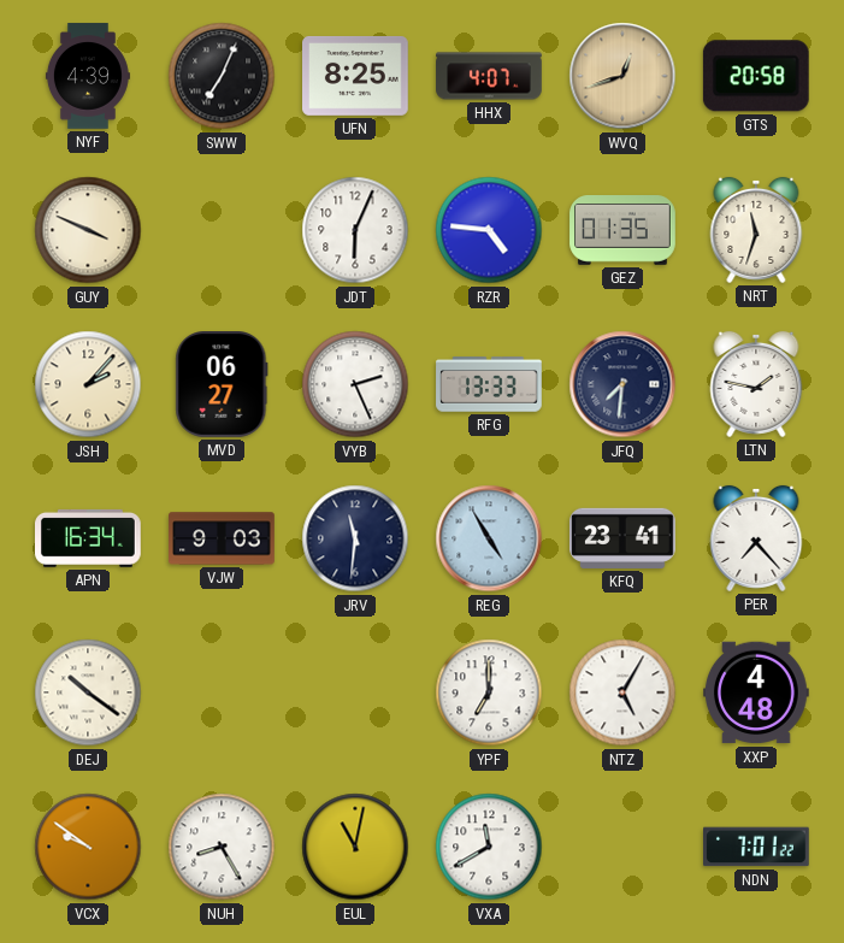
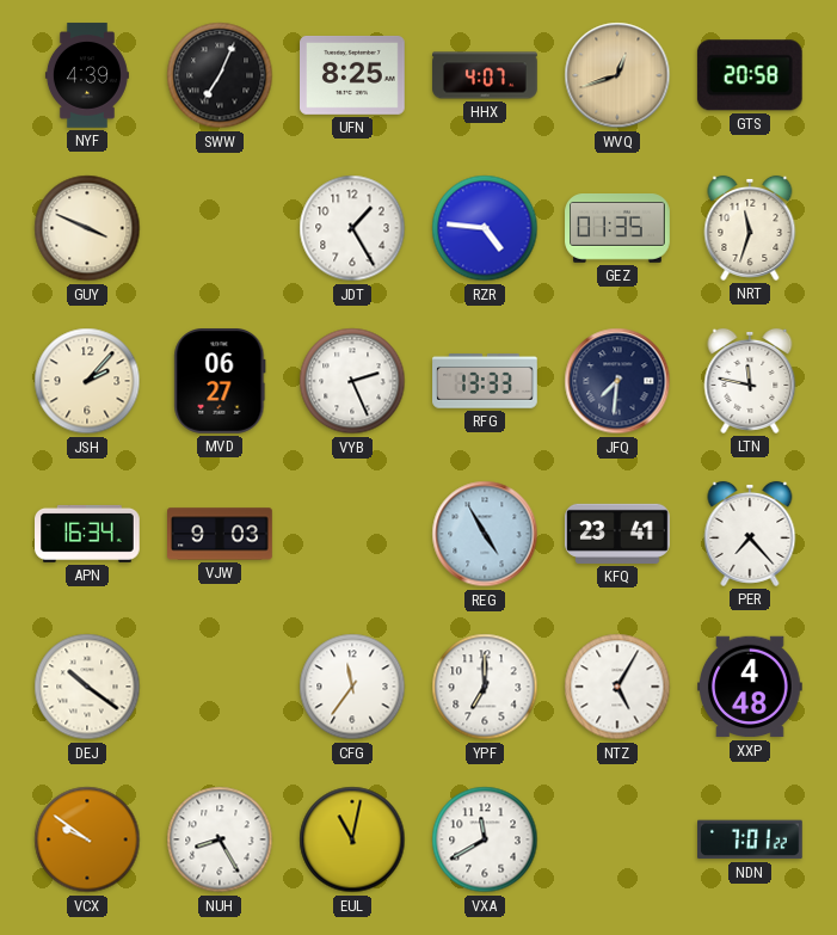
JDT: 6:04 -> 1:25
LTN: 1:47 -> 11:47
JRV: 11:31 -> none
CFG: none -> 11:36
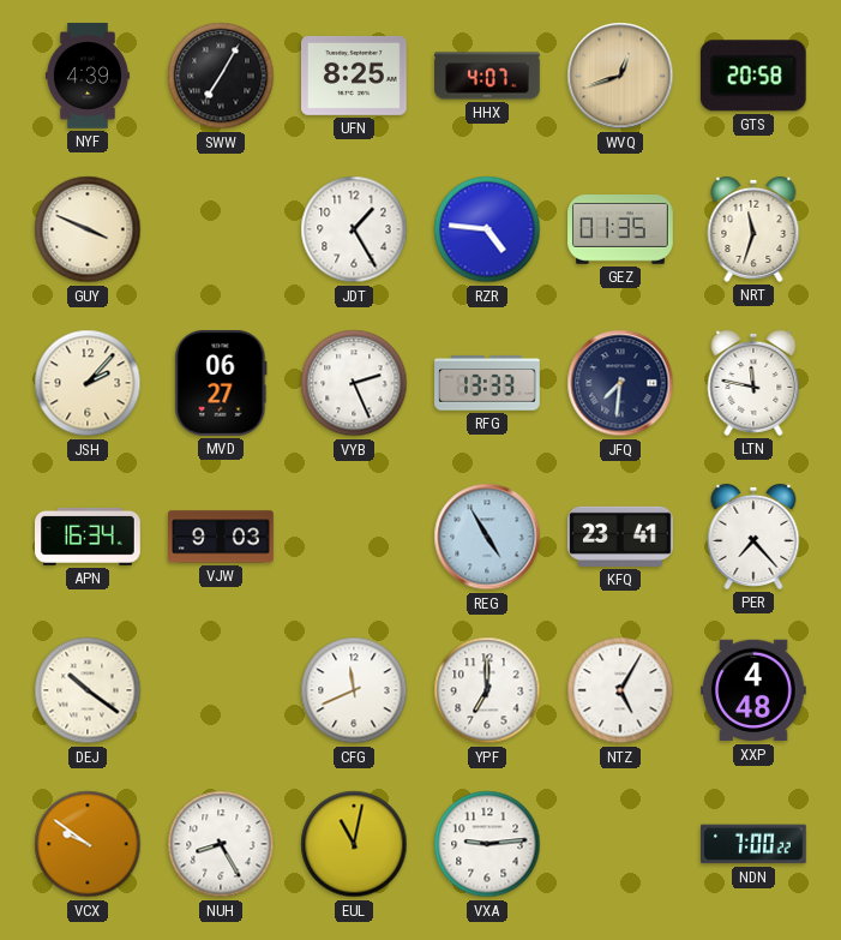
SWW: 7:04 -> 7:05
CFG: 11:36 -> 11:41
VXA: 11:40 -> 9:14
NDN: 7:01 -> 7:00
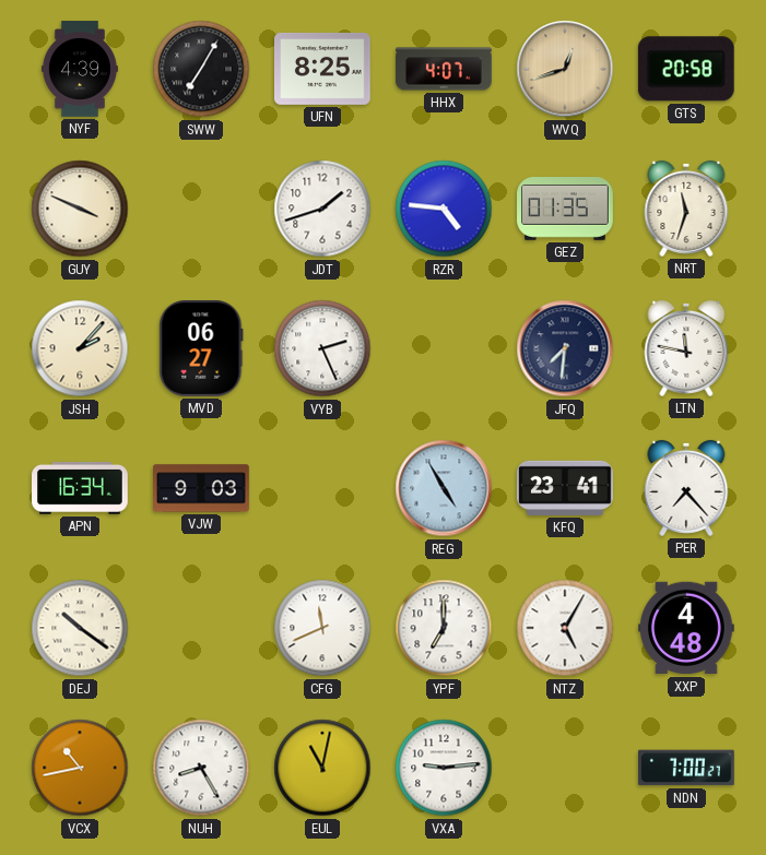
JDT: 1:25 -> 1:42
RFG: 13:33 -> none
VCX: 9:51 -> 10:43
NDN: 7:00:22 -> 7:00:27
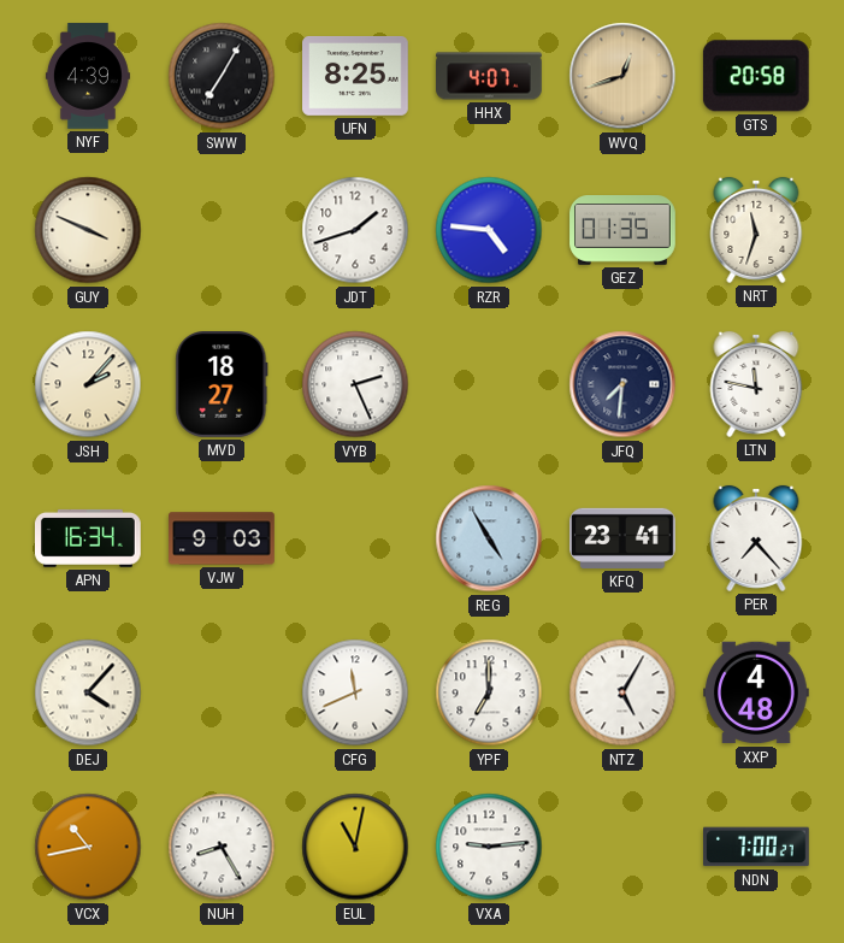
MVD: 06:27 -> 18:27
DEJ: 10:21 -> 4:07
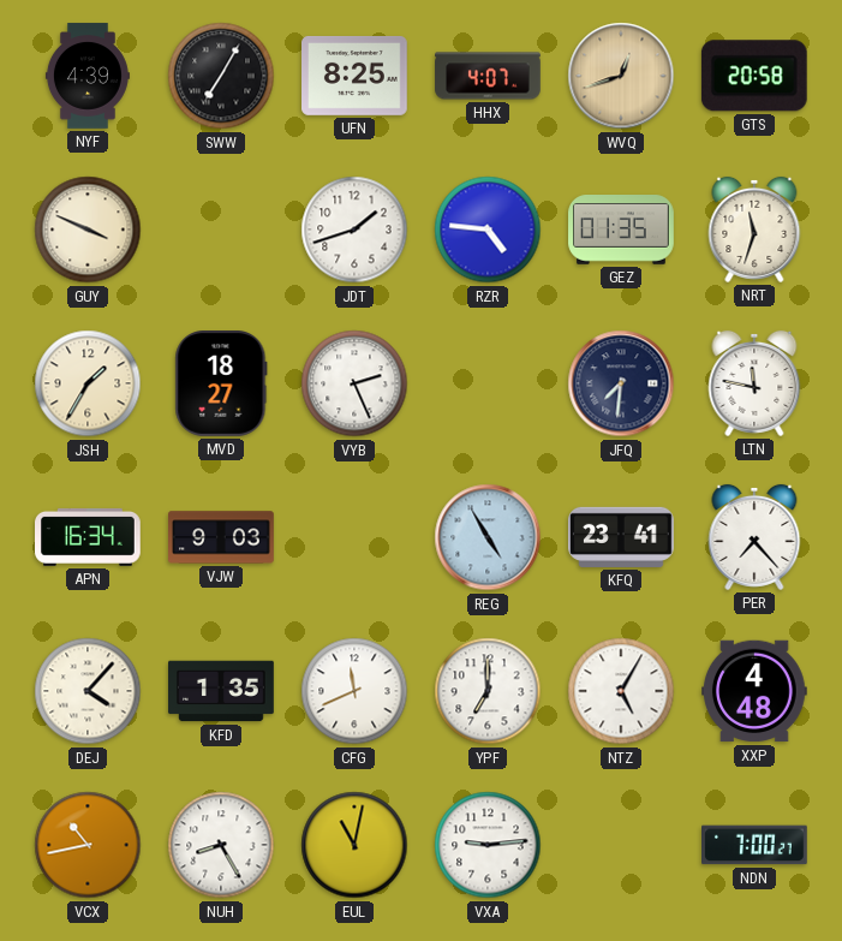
JSH: 2:07 -> 1:35
KFD: none -> 1:35
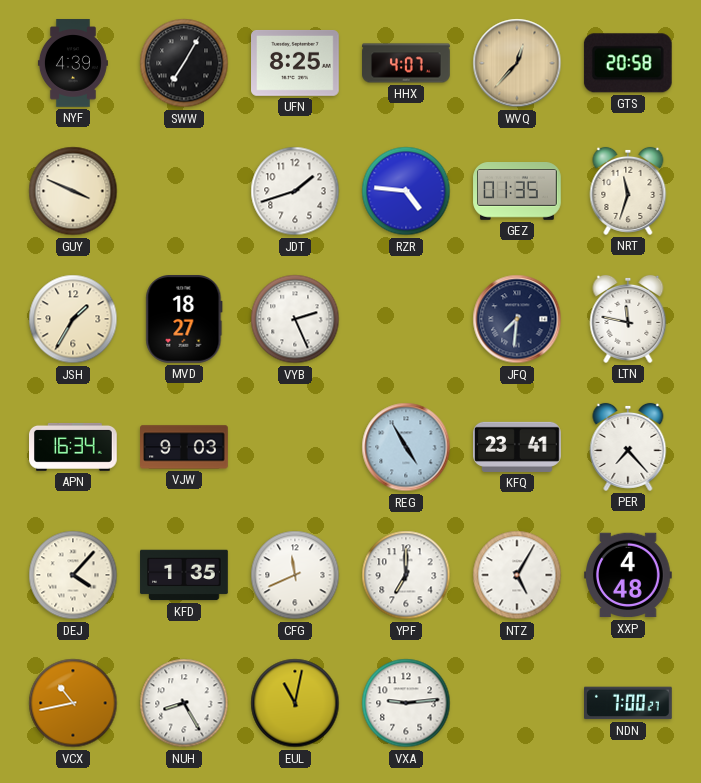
WVQ: 12:42 -> 12:37
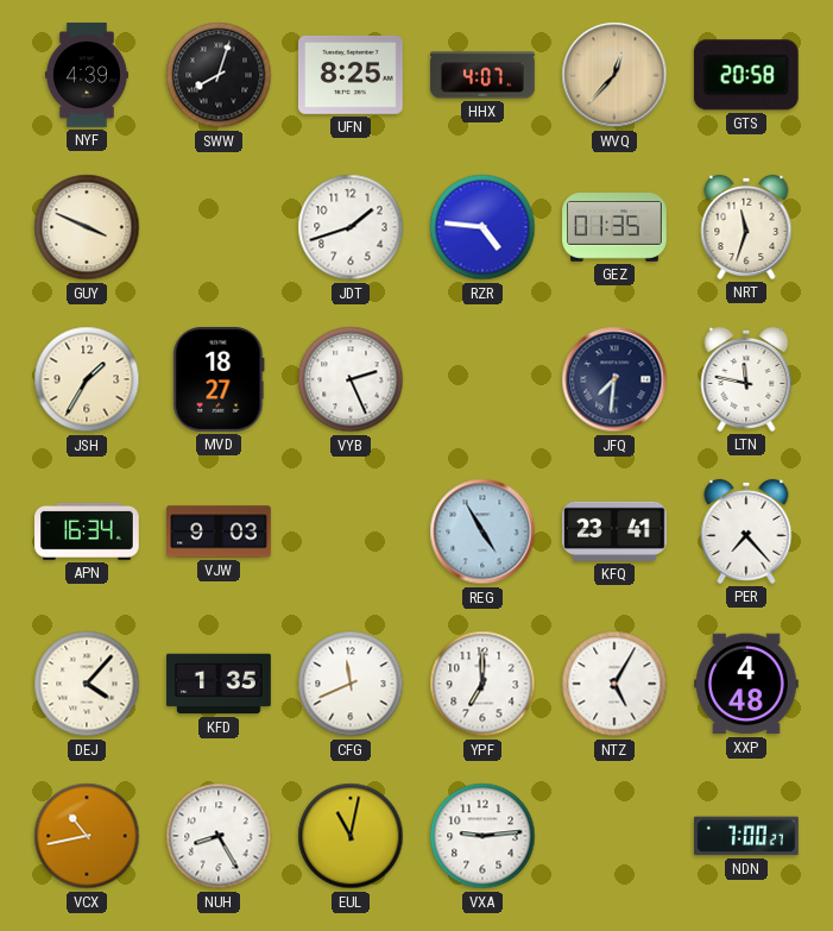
SWW: 7:05 -> 8:03
